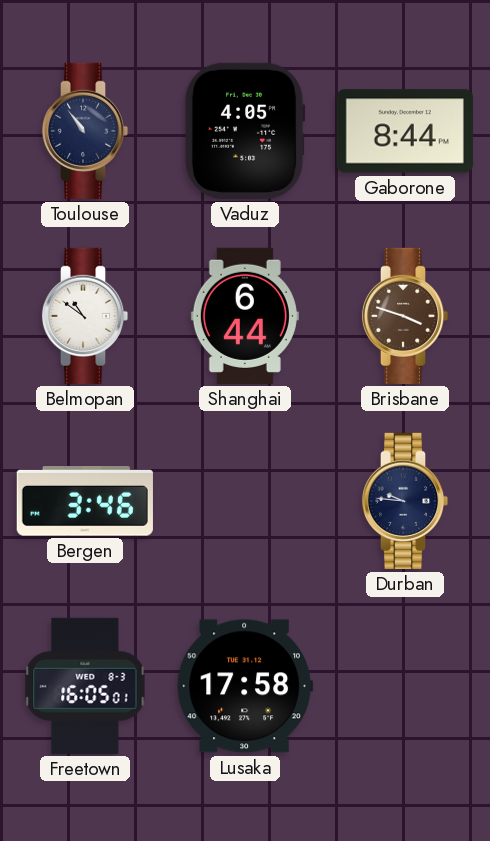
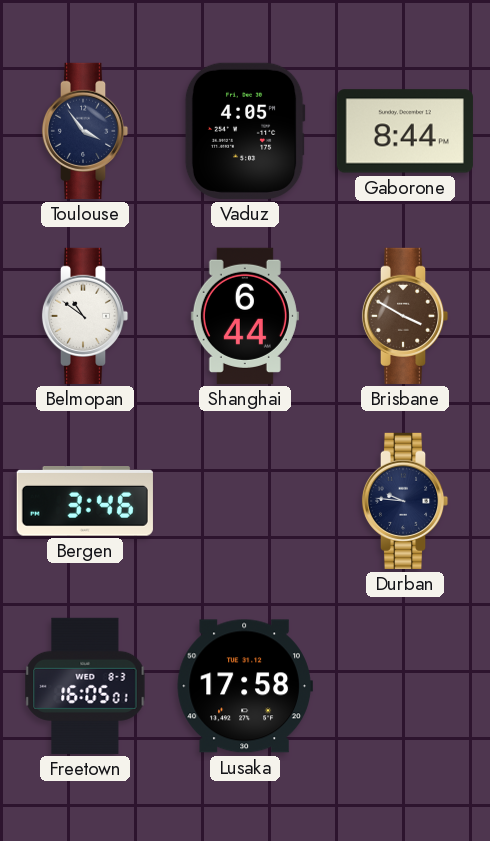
Toulouse: 10:54 -> 3:54
Brisbane: 3:48 -> 3:50
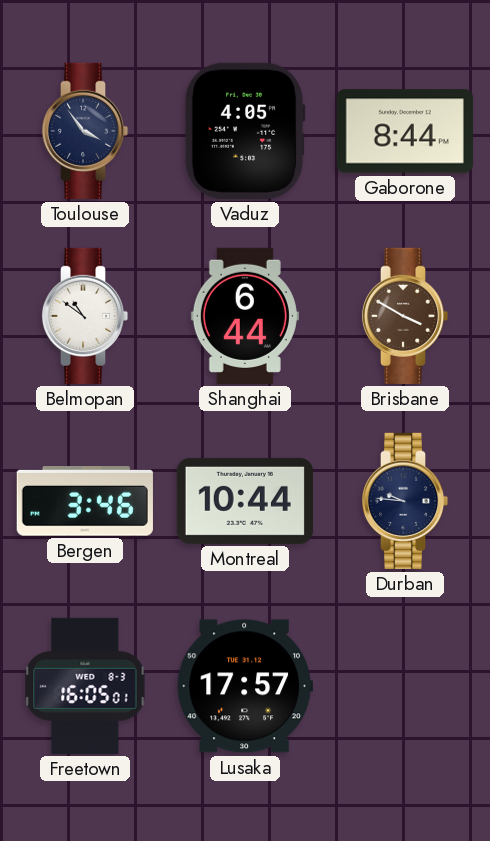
Montreal: none -> 10:44
Lusaka: 17:58 -> 17:57
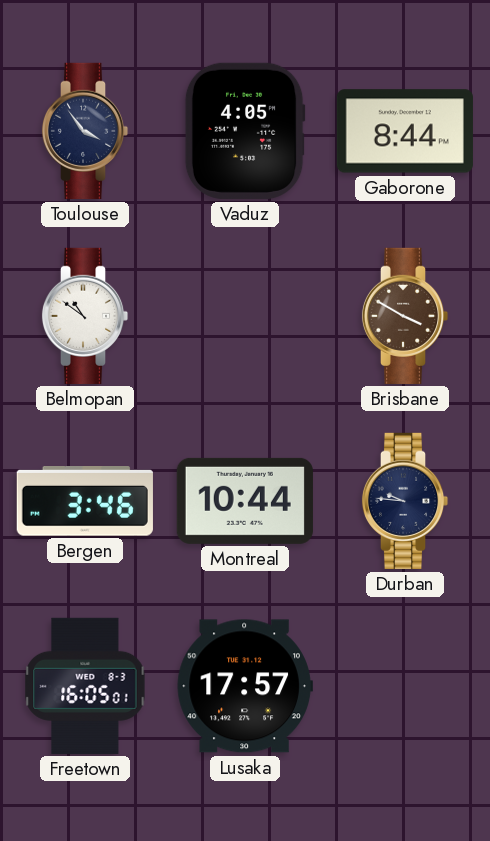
Shanghai: 6:44 -> none
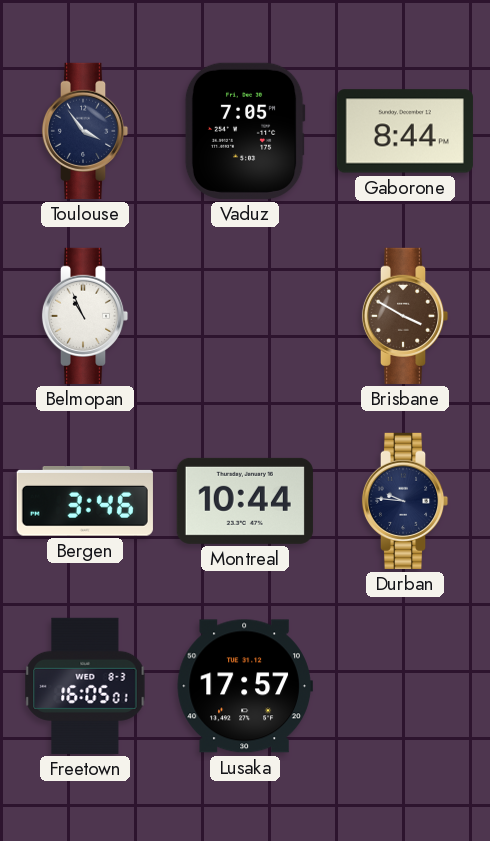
Vaduz: 4:05 -> 7:05
Belmopan: 10:51 -> 10:56
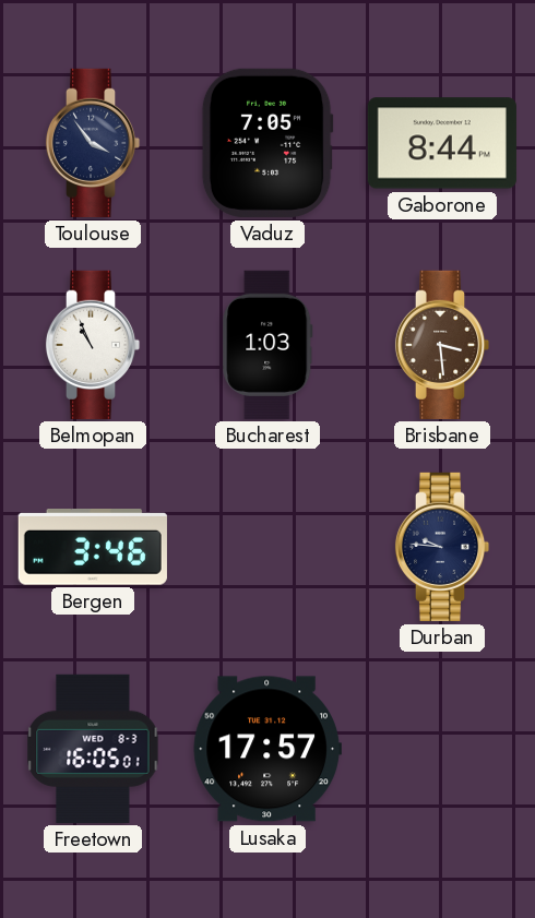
Bucharest: none -> 1:03
Brisbane: 3:50 -> 3:29
Montreal: 10:44 -> none
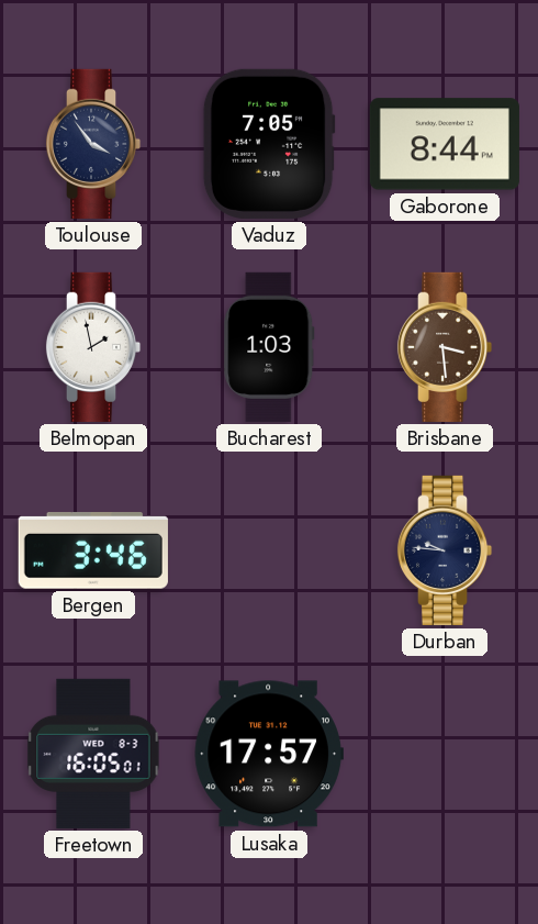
Belmopan: 10:56 -> 1:58
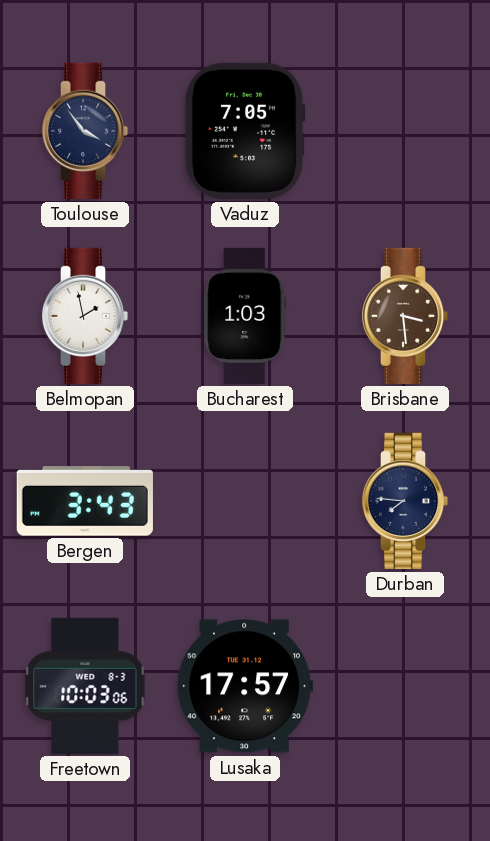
Gaborone: 8:44 -> none
Bergen: 3:46 -> 3:43
Durban: 9:46 -> 7:46
Freetown: 16:05 -> 10:03
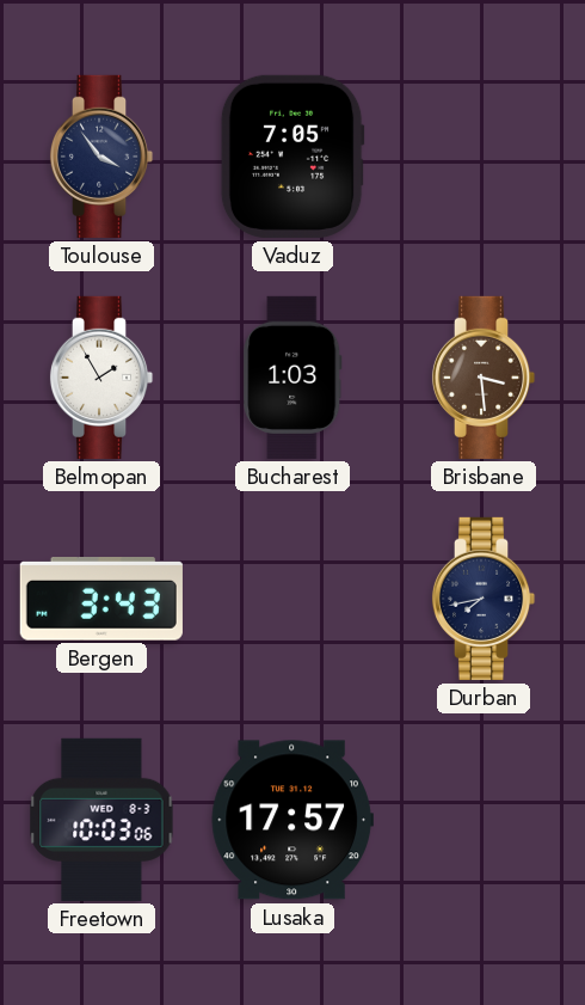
Belmopan: 1:58 -> 1:55
Durban: 7:46 -> 7:43
